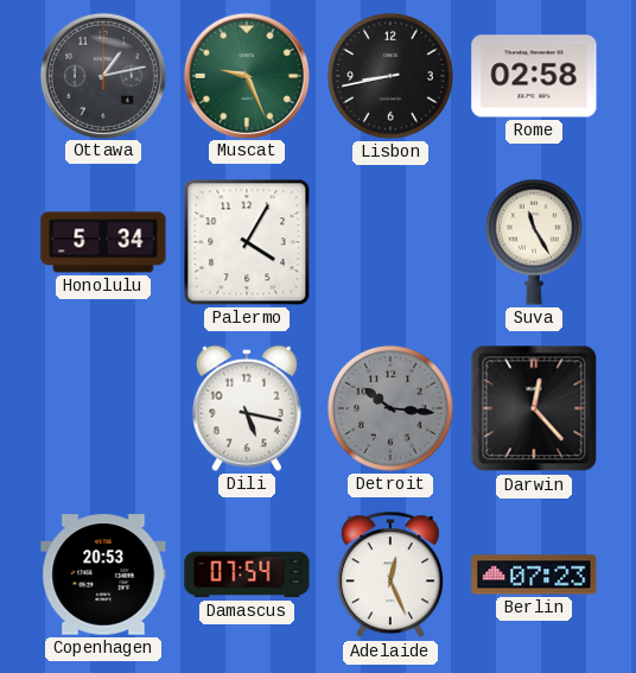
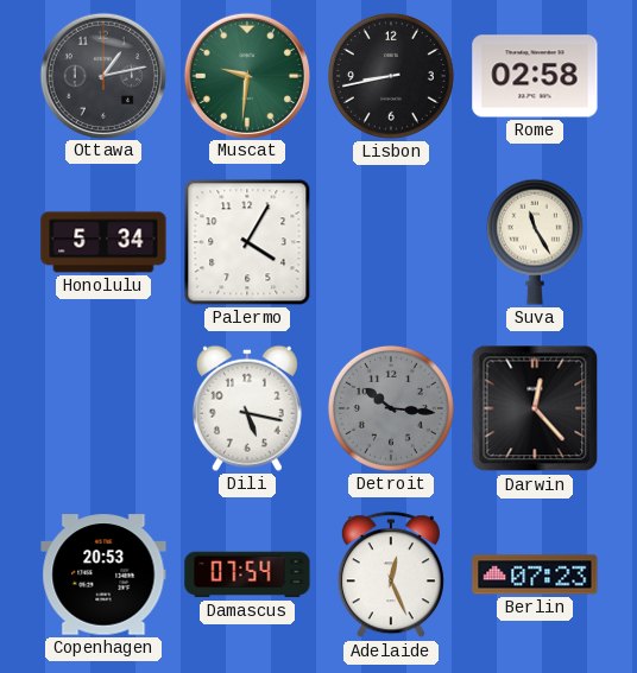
Muscat: 9:26 -> 9:31
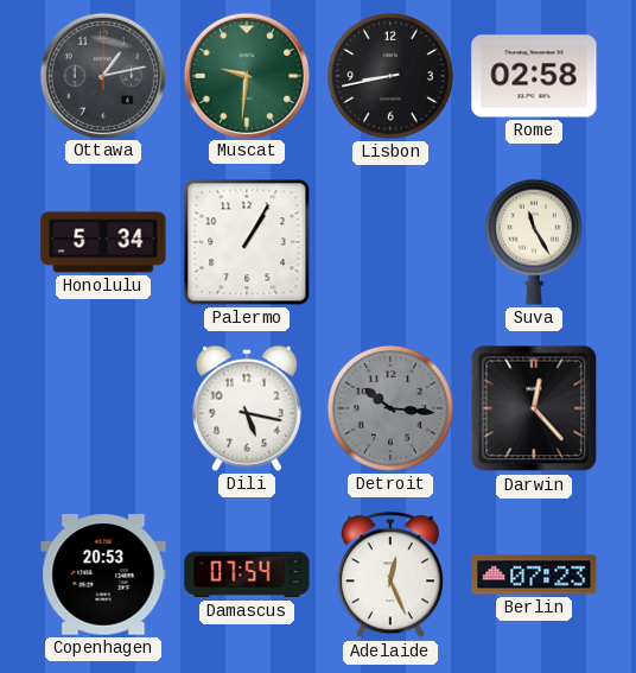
Palermo: 4:05 -> 1:05
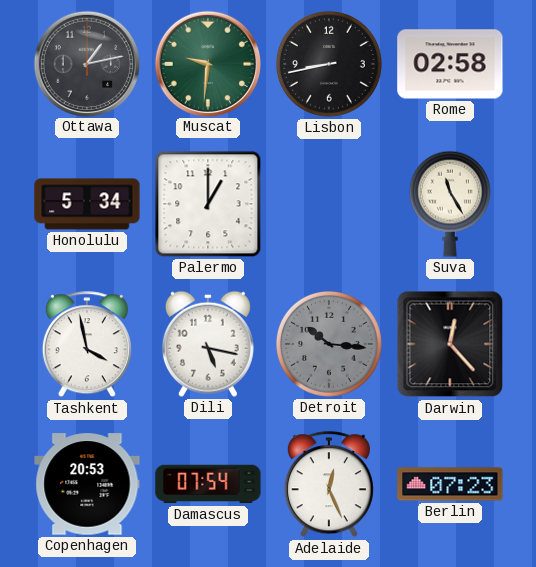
Palermo: 1:05 -> 1:00
Tashkent: none -> 3:58
